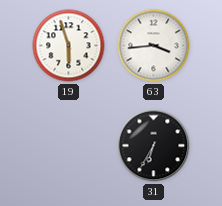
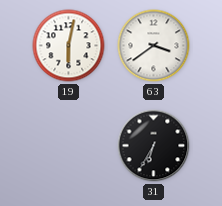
19: 5:57 -> 6:02
63: 3:44 -> 3:39
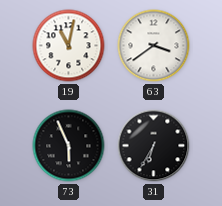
19: 6:02 -> 11:02
73: none -> 5:56
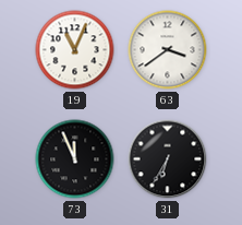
19: 11:02 -> 11:04
73: 5:56 -> 11:56
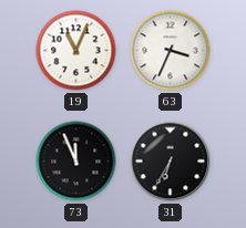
63: 3:39 -> 3:34
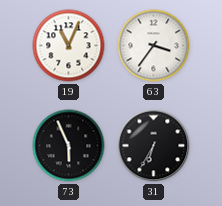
63: 3:34 -> 3:36
73: 11:56 -> 5:56
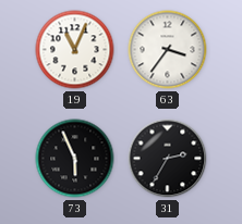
31: 6:35 -> 2:35
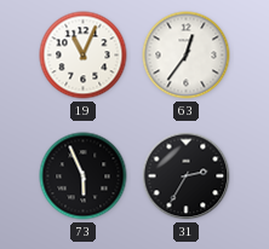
63: 3:36 -> 12:36
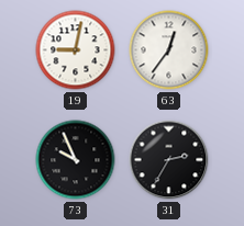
19: 11:04 -> 9:02
73: 5:56 -> 9:56
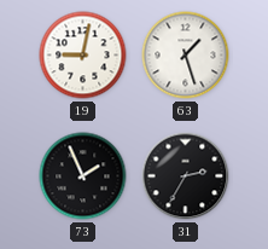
63: 12:36 -> 1:27
73: 9:56 -> 1:56
